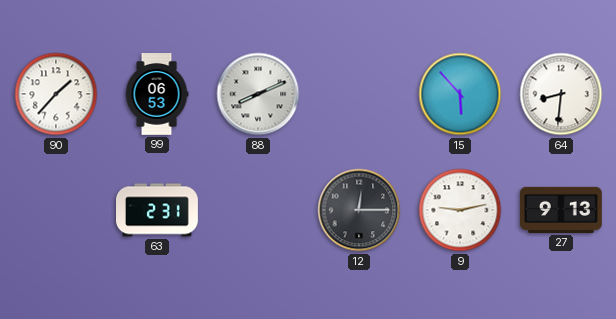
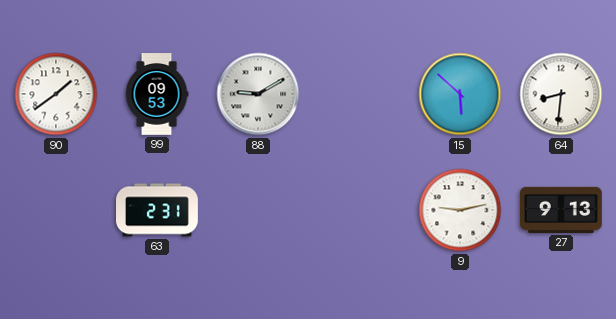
90: 1:37 -> 1:39
99: 06:53 -> 09:53
88: 8:11 -> 9:10
15: 5:53 -> 5:52
12: 12:15 -> none
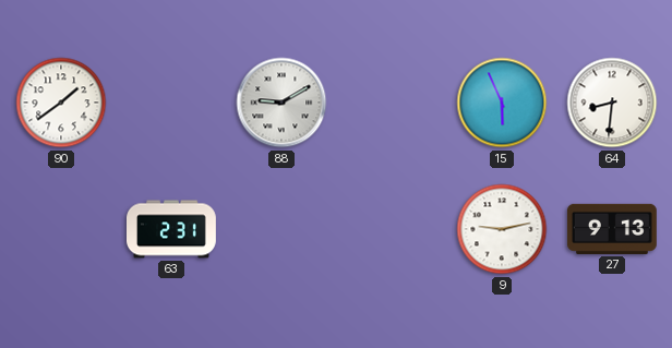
99: 09:53 -> none
15: 5:52 -> 5:56
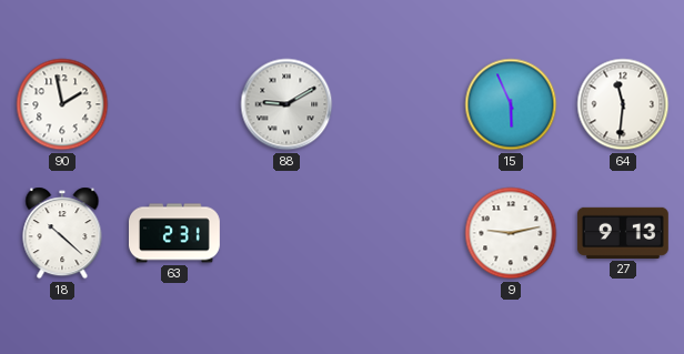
90: 1:39 -> 1:58
64: 8:31 -> 11:31
18: none -> 10:22
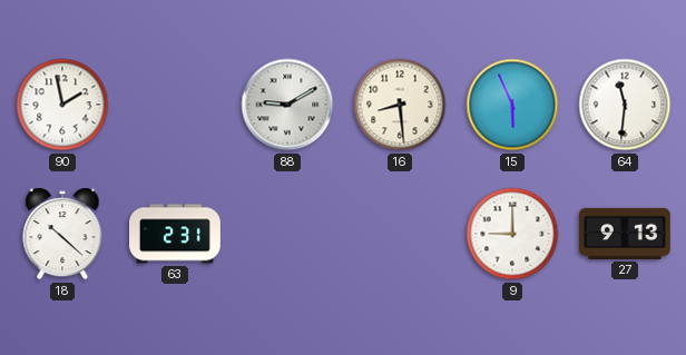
16: none -> 8:29
9: 9:13 -> 9:00
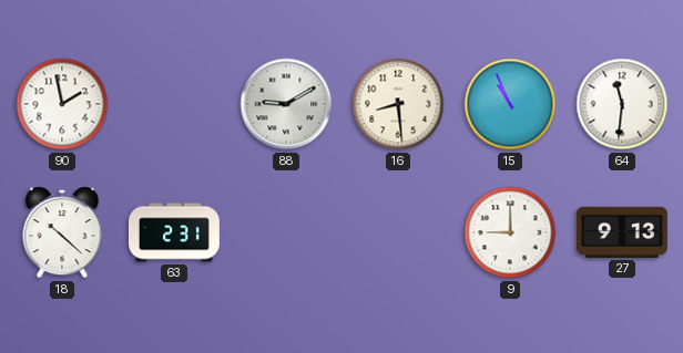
15: 5:56 -> 10:56
